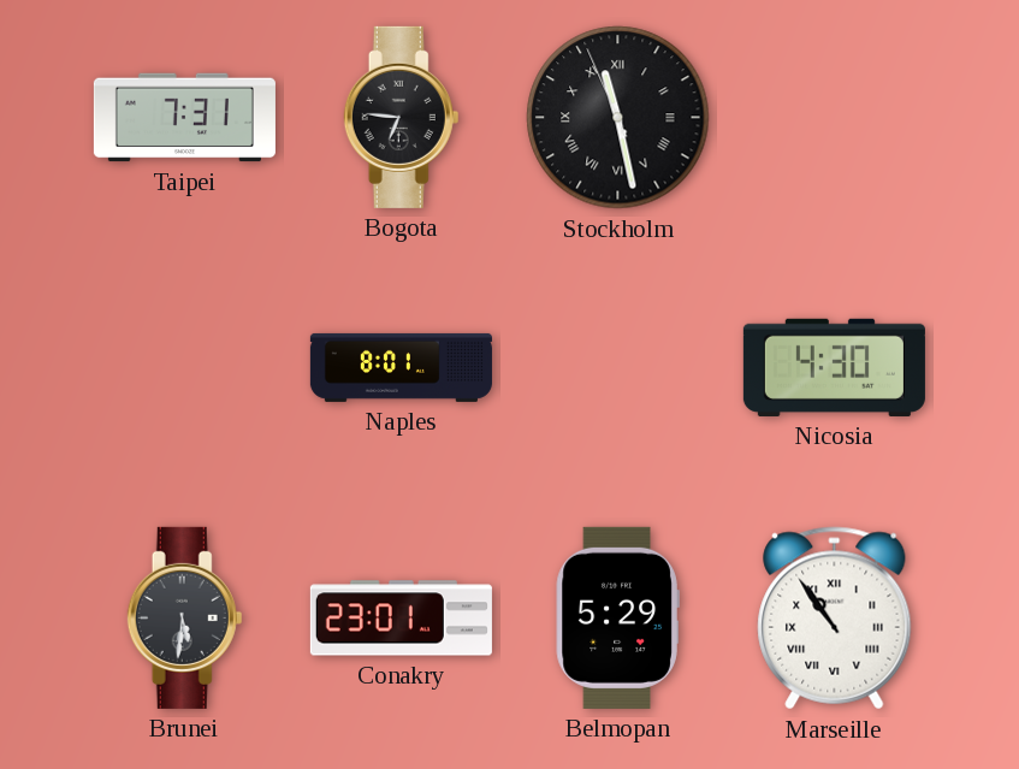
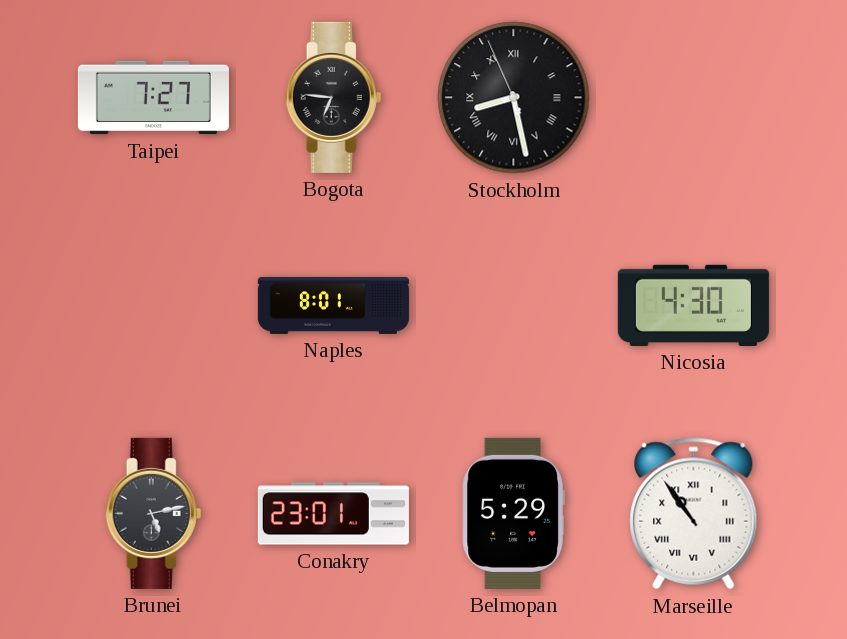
Taipei: 7:31 -> 7:27
Stockholm: 11:27 -> 8:27
Brunei: 5:31 -> 5:13
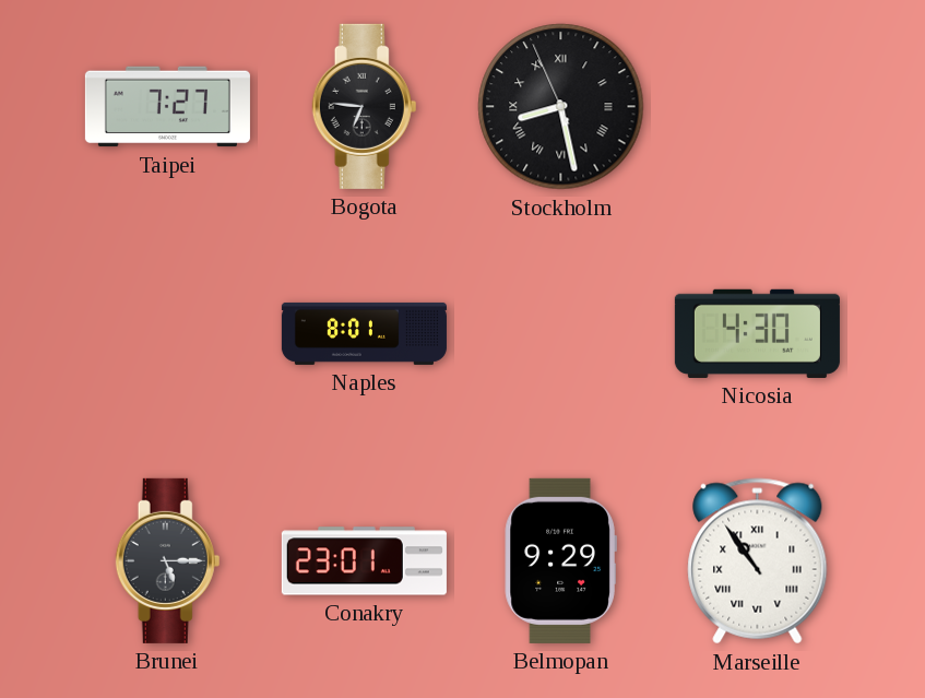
Brunei: 5:13 -> 5:15
Belmopan: 5:29 -> 9:29
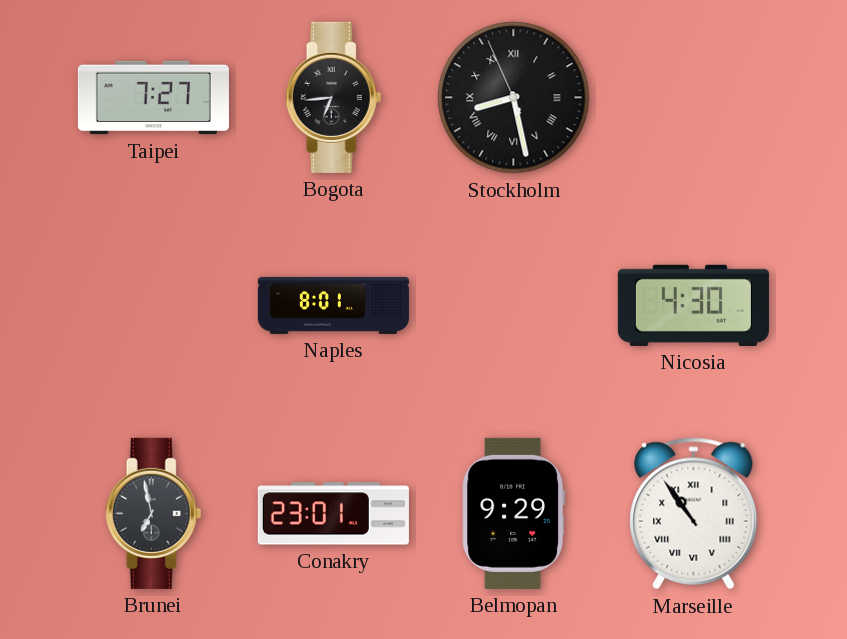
Bogota: 6:46 -> 6:44
Brunei: 5:15 -> 6:58
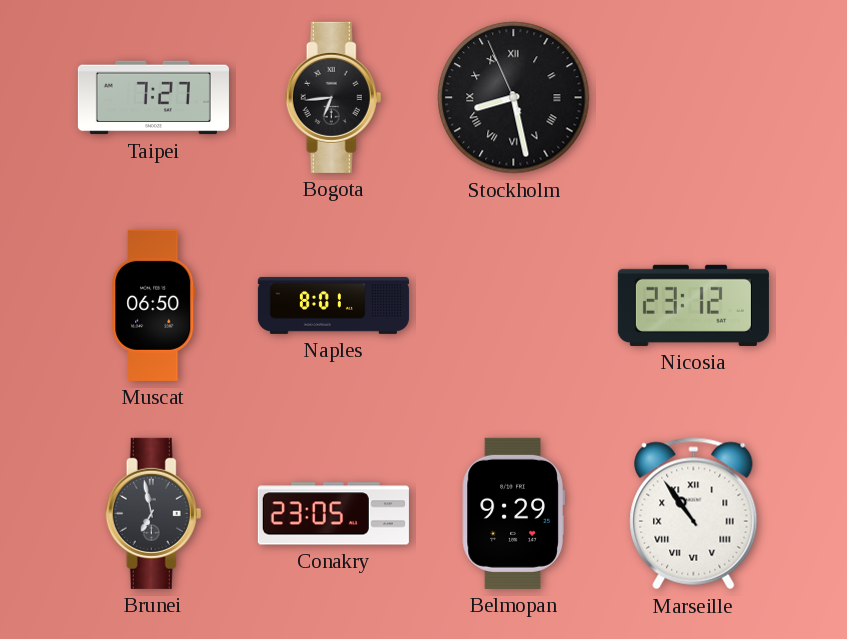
Muscat: none -> 06:50
Nicosia: 4:30 -> 23:12
Conakry: 23:01 -> 23:05
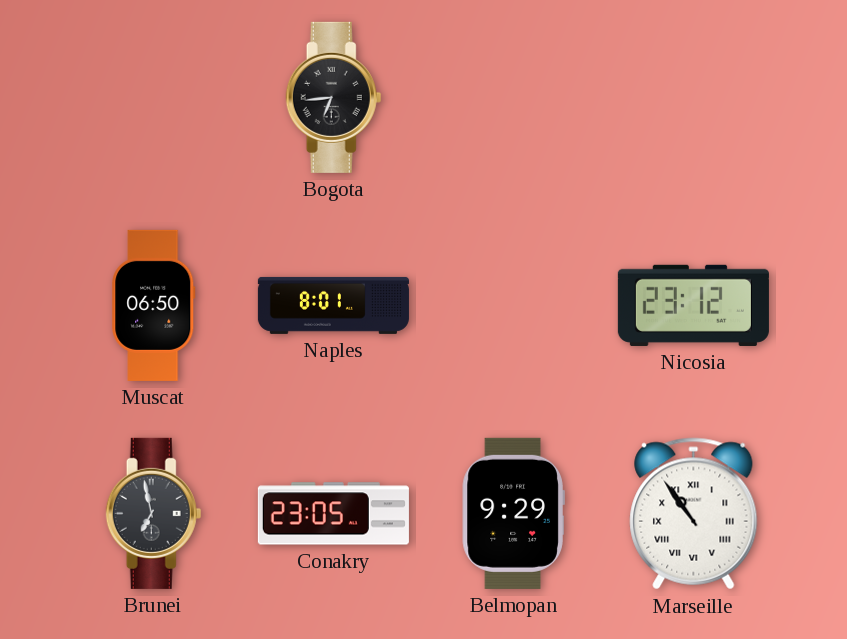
Taipei: 7:27 -> none
Stockholm: 8:27 -> none
